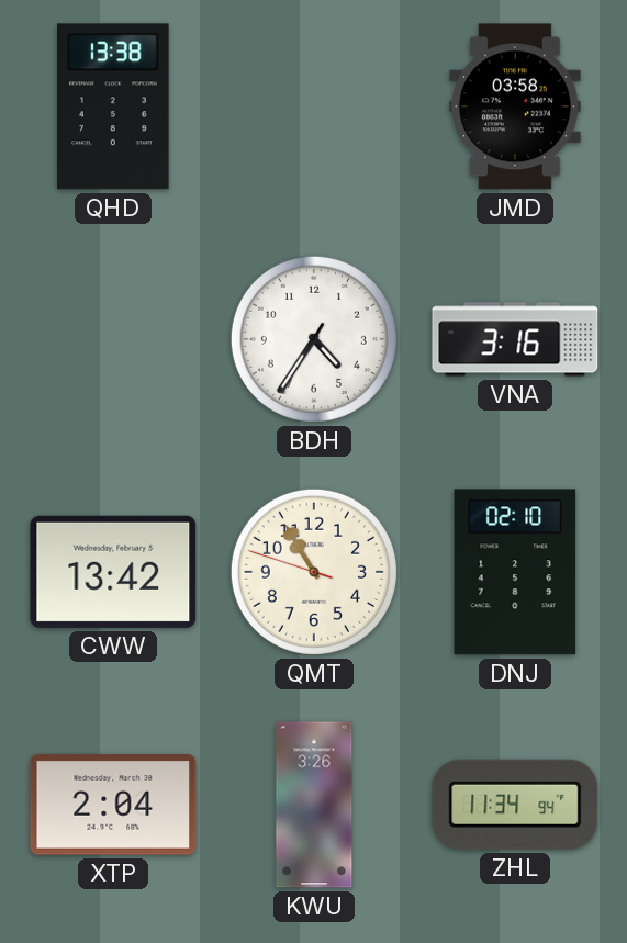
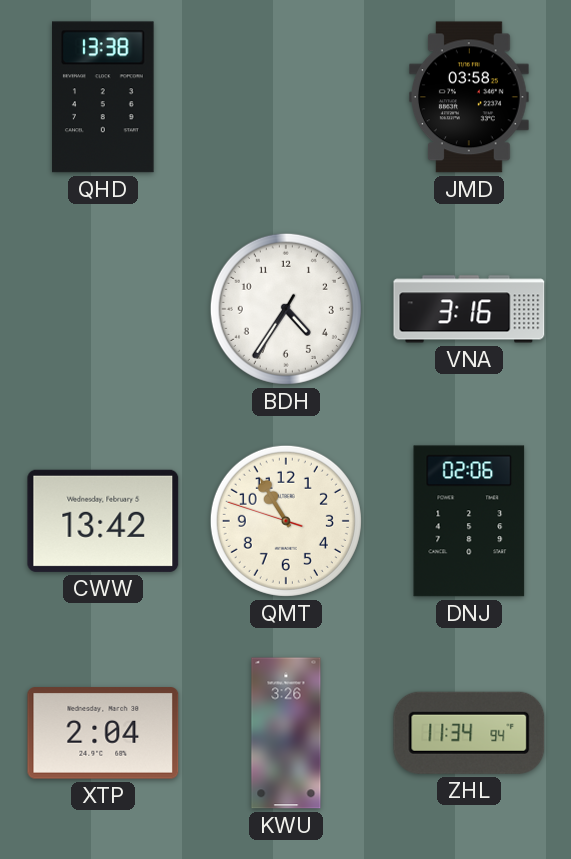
DNJ: 02:10 -> 02:06
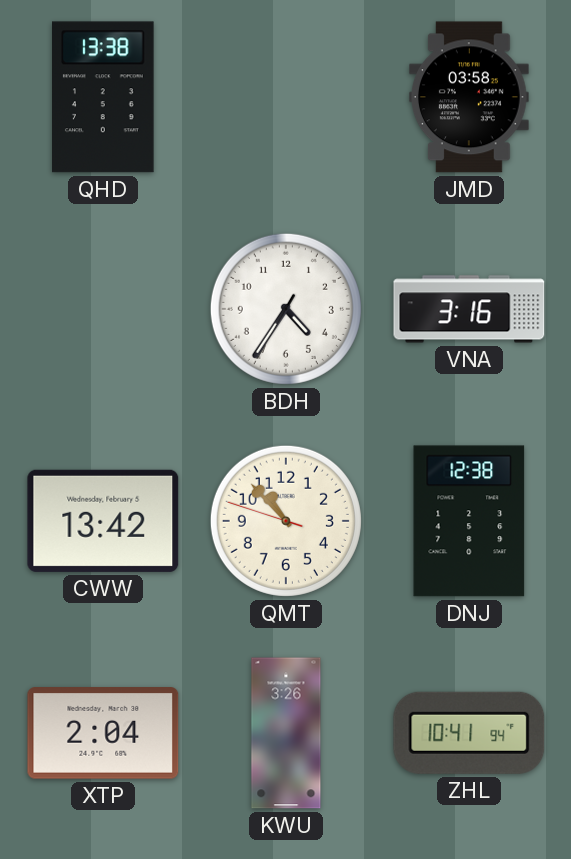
QMT: 10:54 -> 10:52
DNJ: 02:06 -> 12:38
ZHL: 11:34 -> 10:41
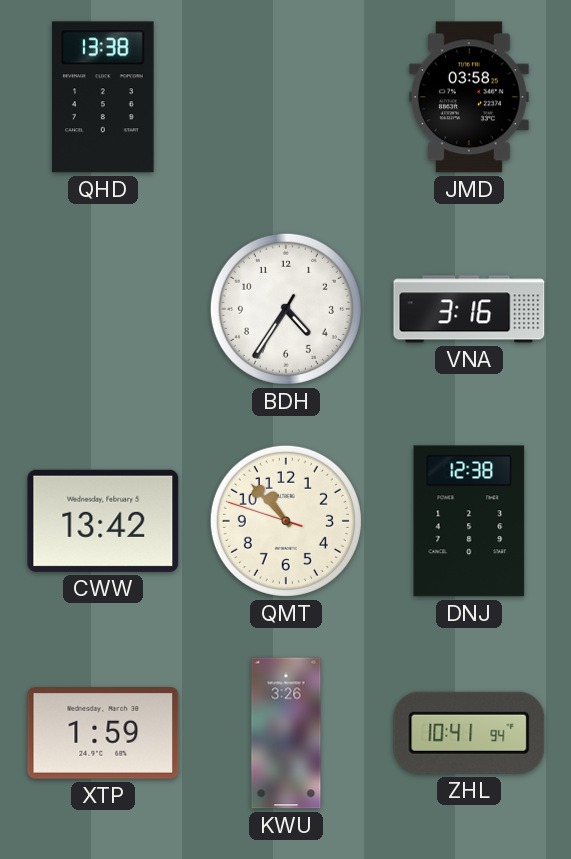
XTP: 2:04 -> 1:59
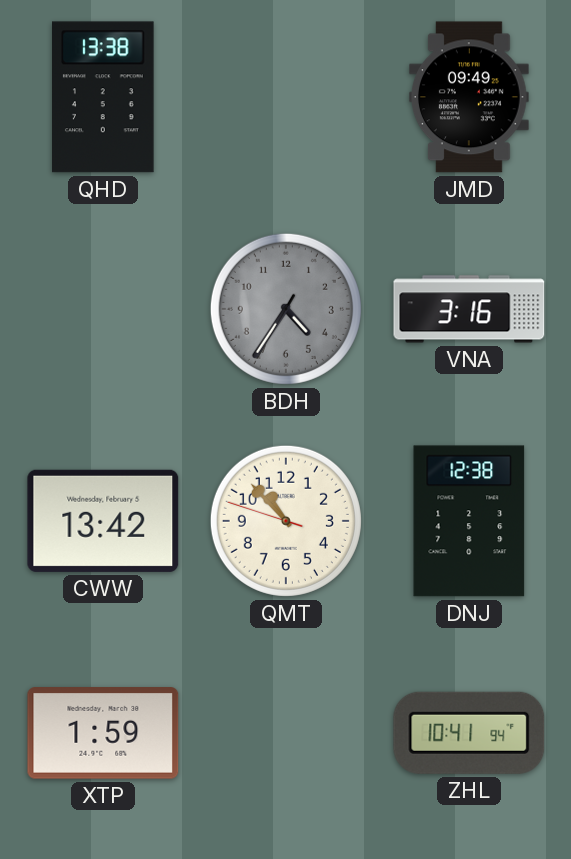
JMD: 03:58 -> 09:49
BDH dial: white -> grey
KWU: 3:26 -> none
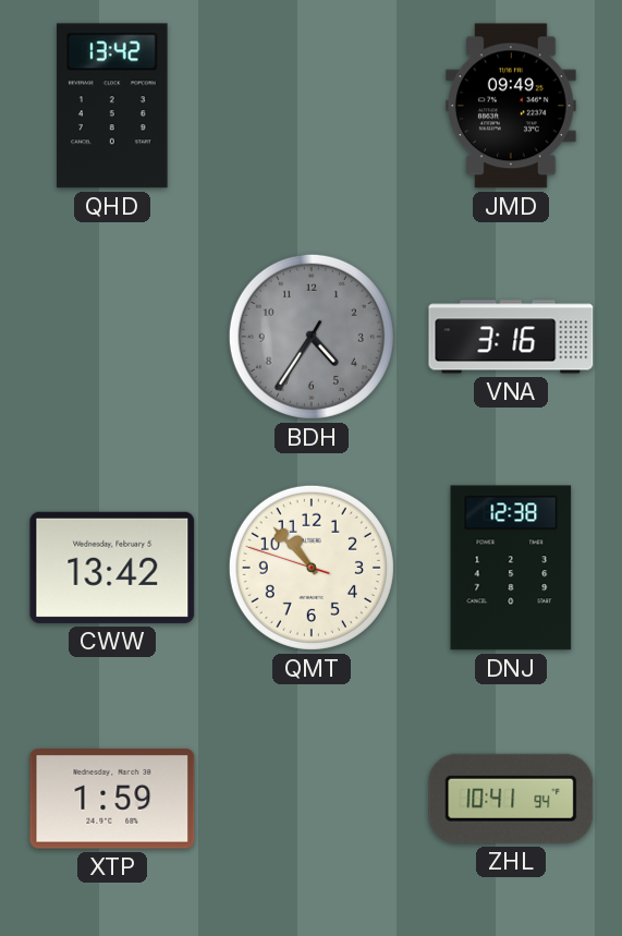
QHD: 13:38 -> 13:42
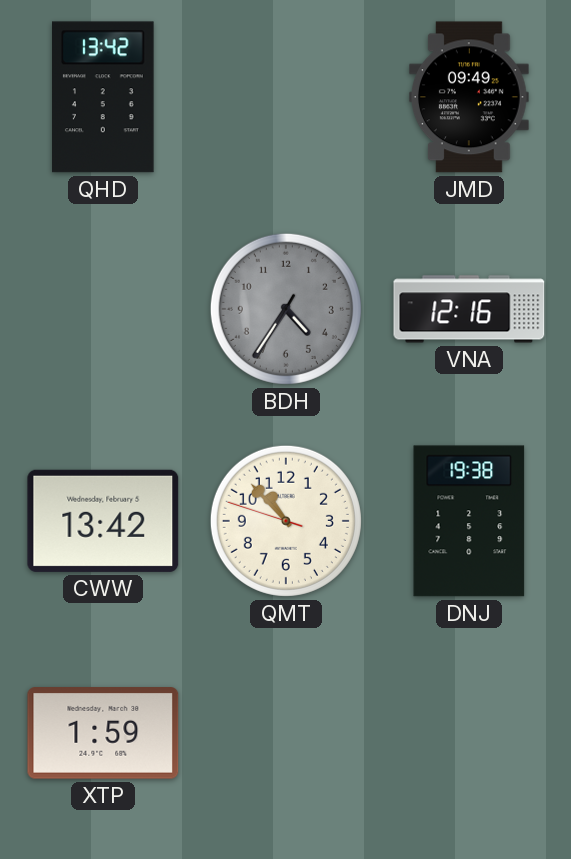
VNA: 3:16 -> 12:16
DNJ: 12:38 -> 19:38
ZHL: 10:41 -> none
